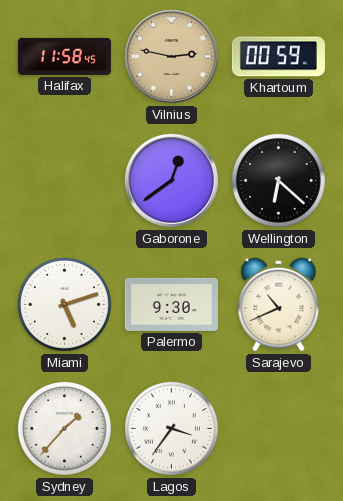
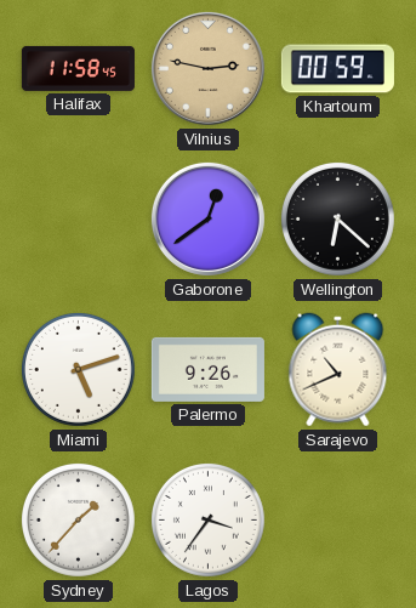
Palermo: 9:30 -> 9:26
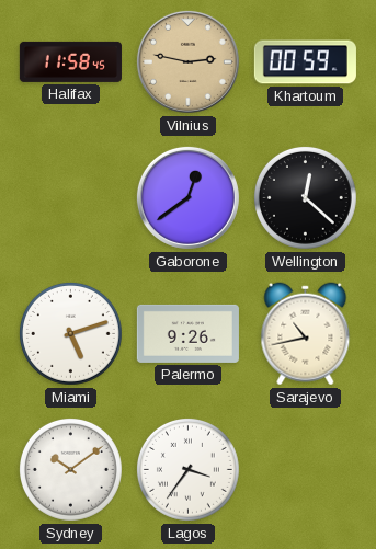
Wellington: 6:22 -> 12:22
Sarajevo: 10:41 -> 10:43
Sydney: 1:37 -> 10:09
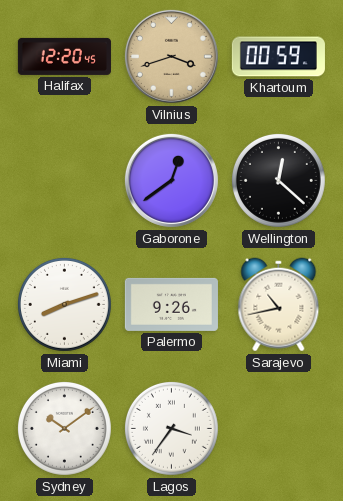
Halifax: 11:58 -> 12:20
Vilnius: 2:47 -> 3:42
Miami: 5:12 -> 8:12
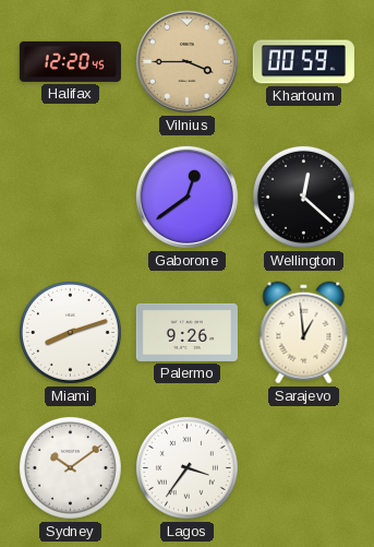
Vilnius: 3:42 -> 3:45
Sarajevo: 10:43 -> 12:59
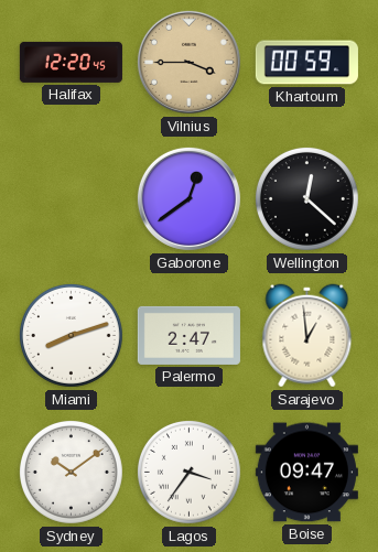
Palermo: 9:26 -> 2:47
Boise: none -> 09:47
